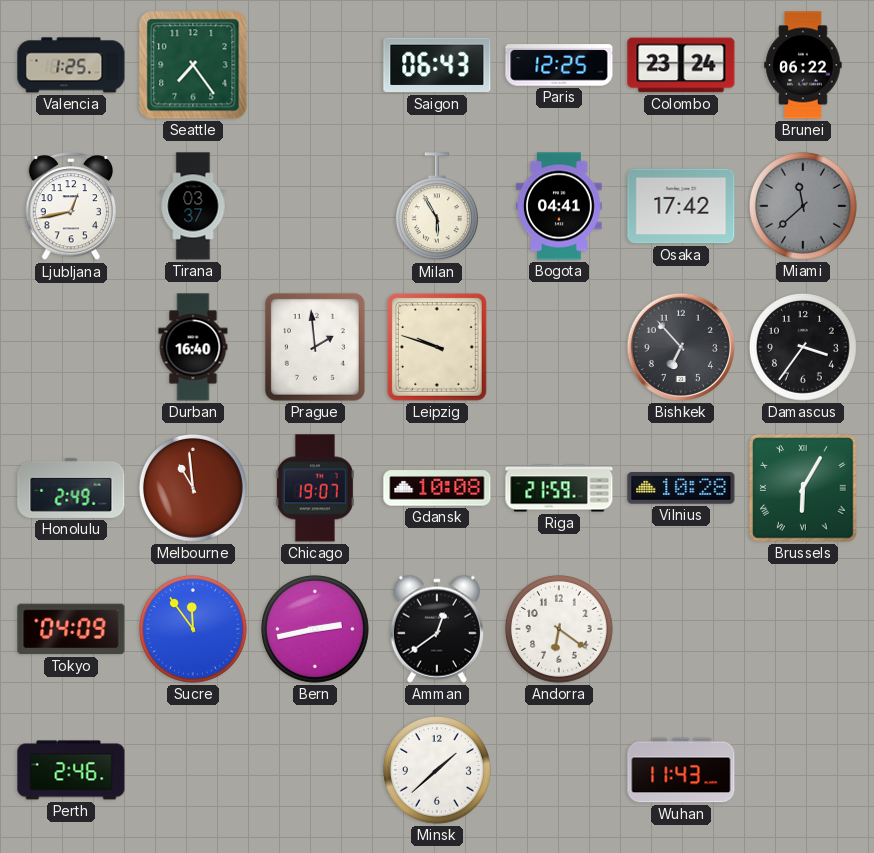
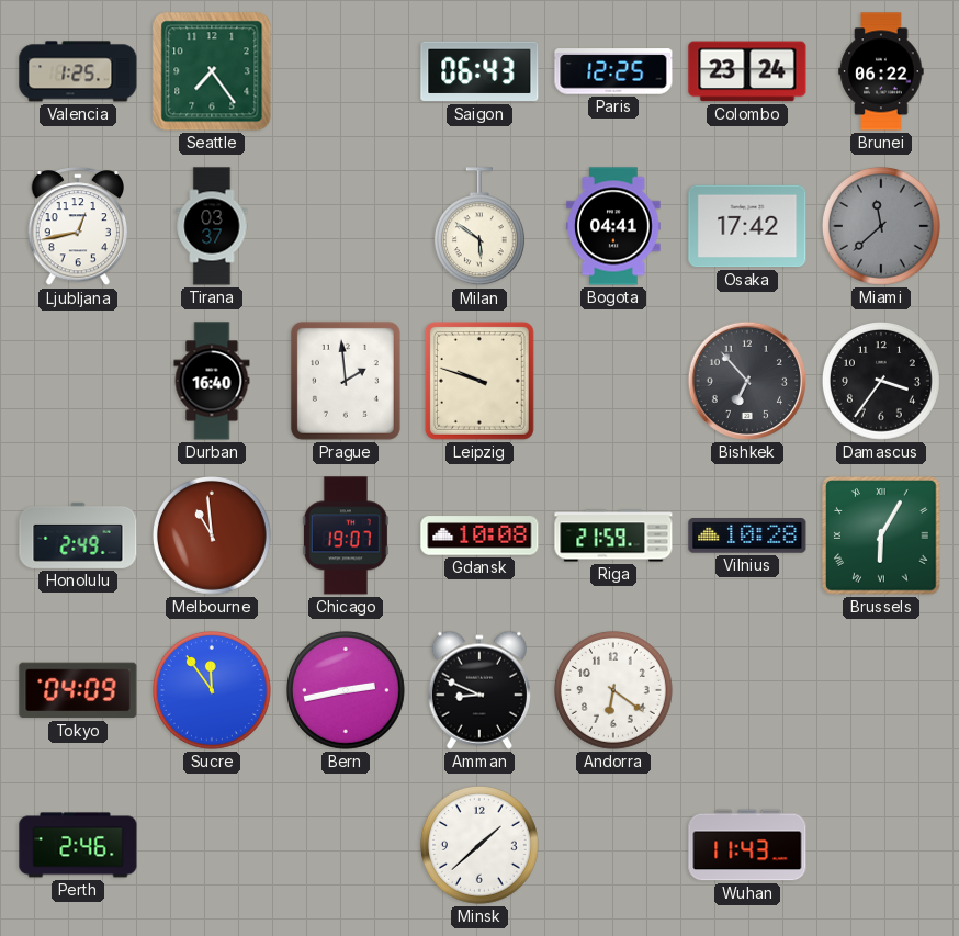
Milan: 5:55 -> 5:51
Amman: 12:39 -> 8:49
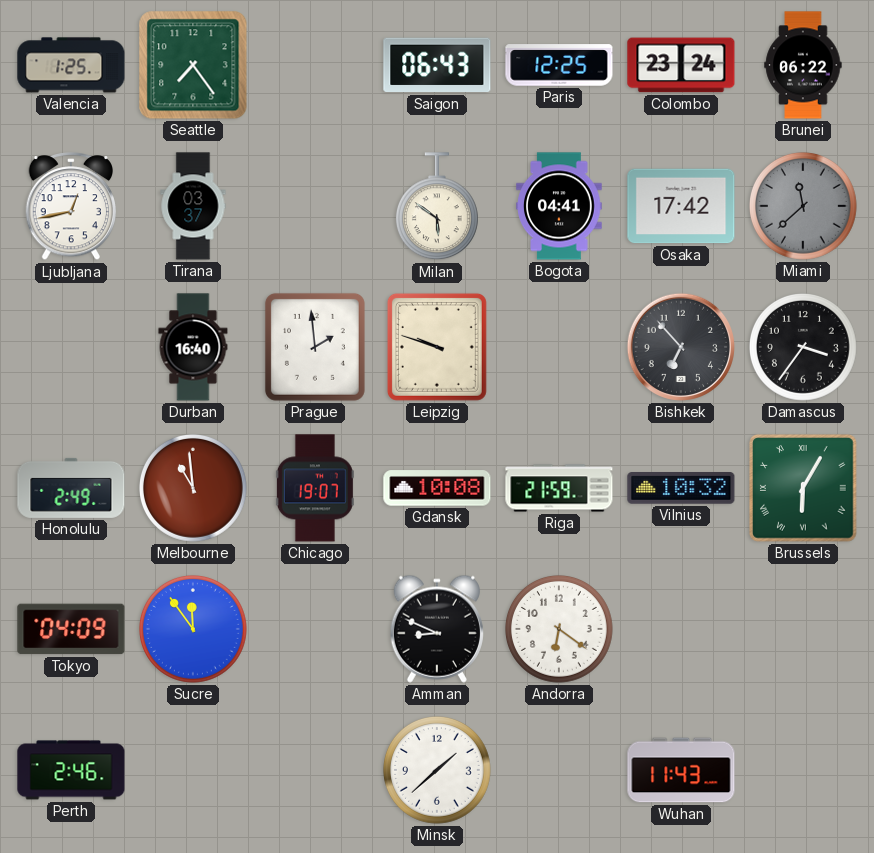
Vilnius: 10:28 -> 10:32
Bern: 2:43 -> none
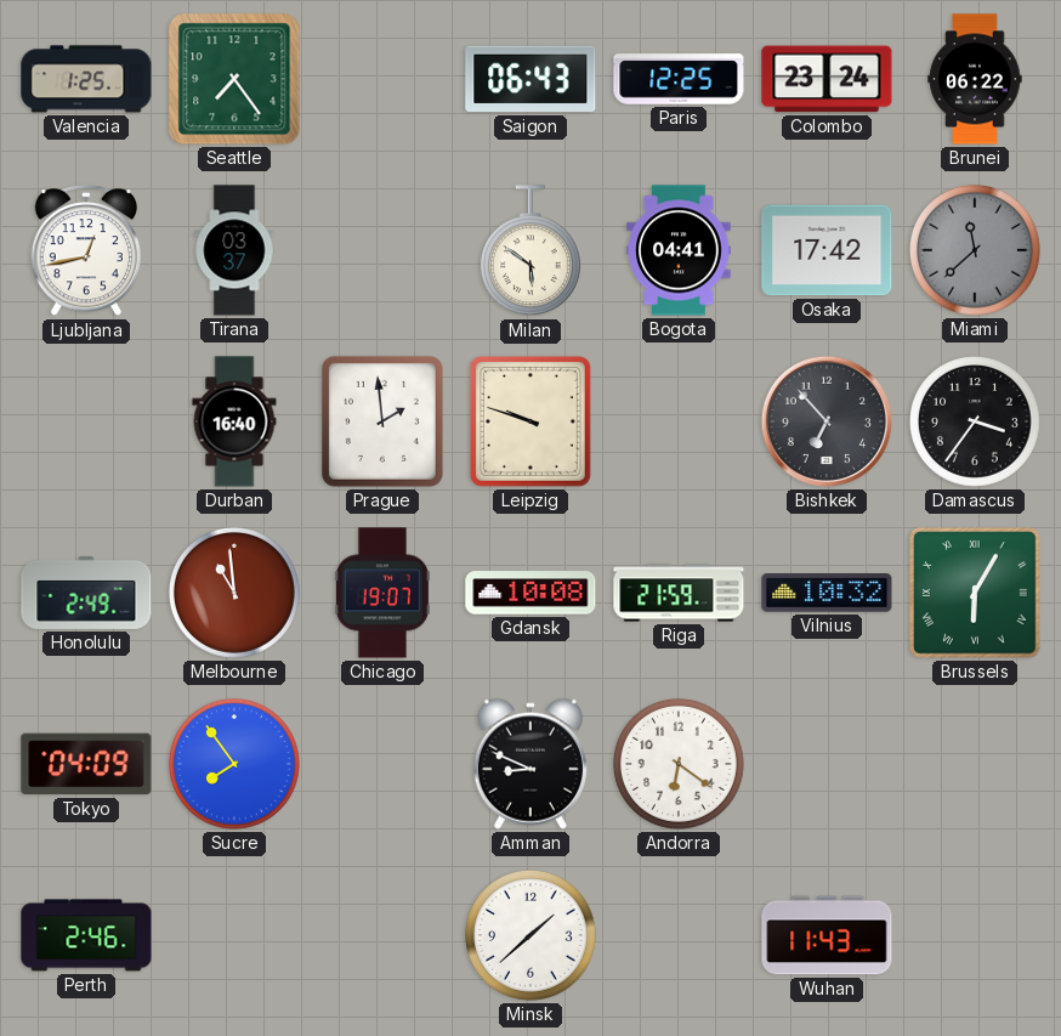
Sucre: 11:54 -> 7:54
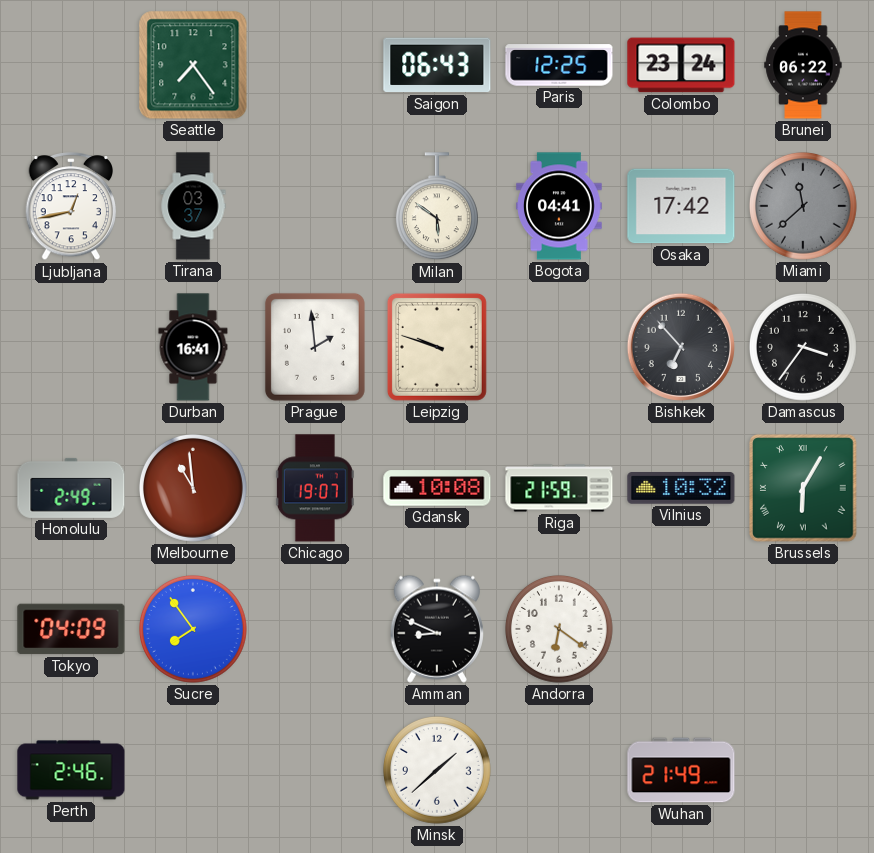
Valencia: 1:25 -> none
Durban: 16:40 -> 16:41
Wuhan: 11:43 -> 21:49
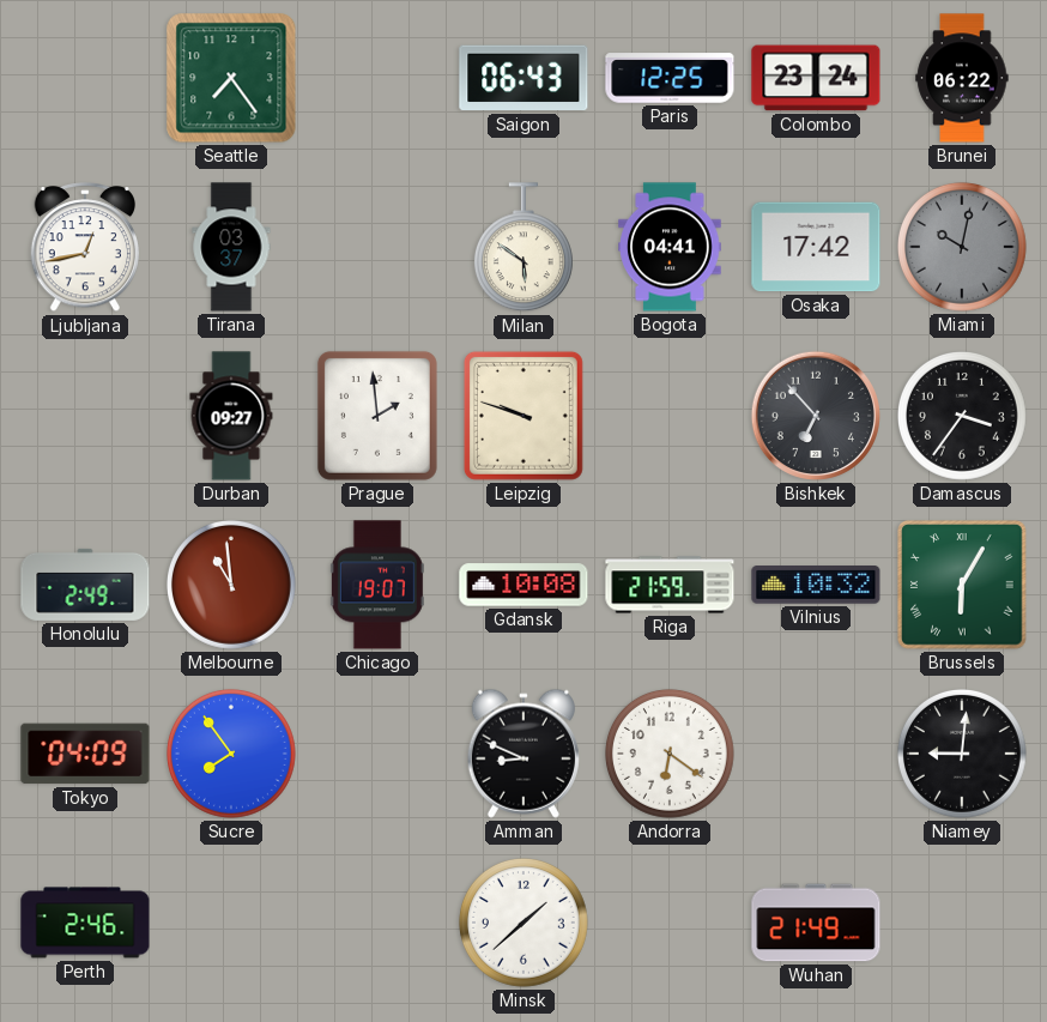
Miami: 11:38 -> 10:02
Durban: 16:41 -> 09:27
Niamey: none -> 9:01
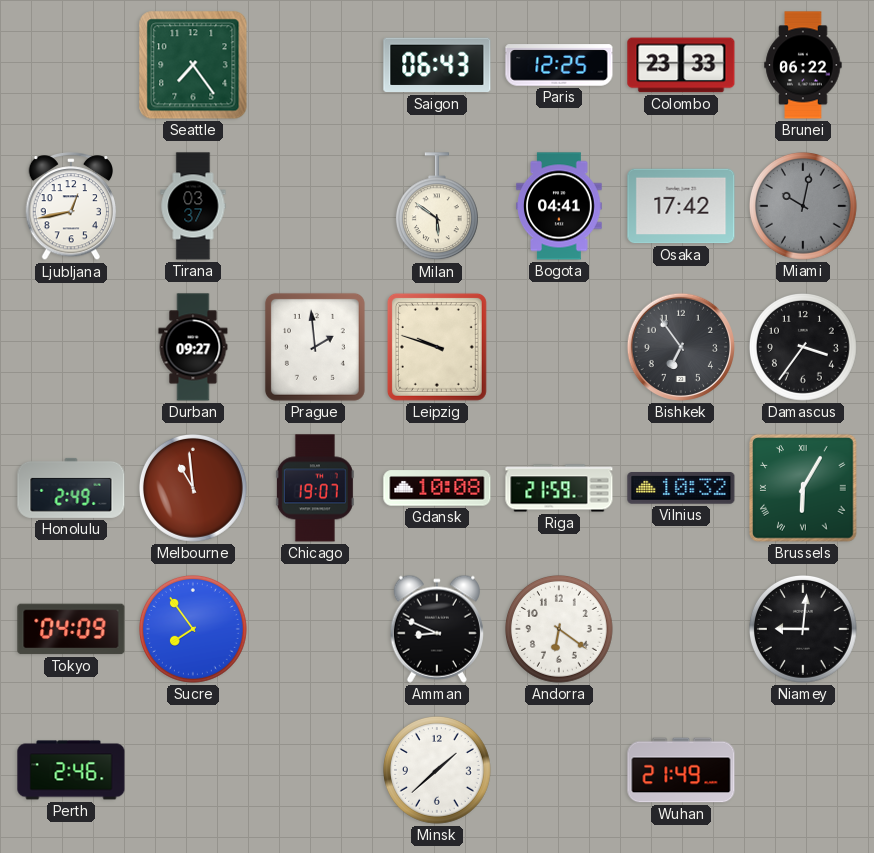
Colombo: 23:24 -> 23:33
Bishkek: 6:53 -> 6:54
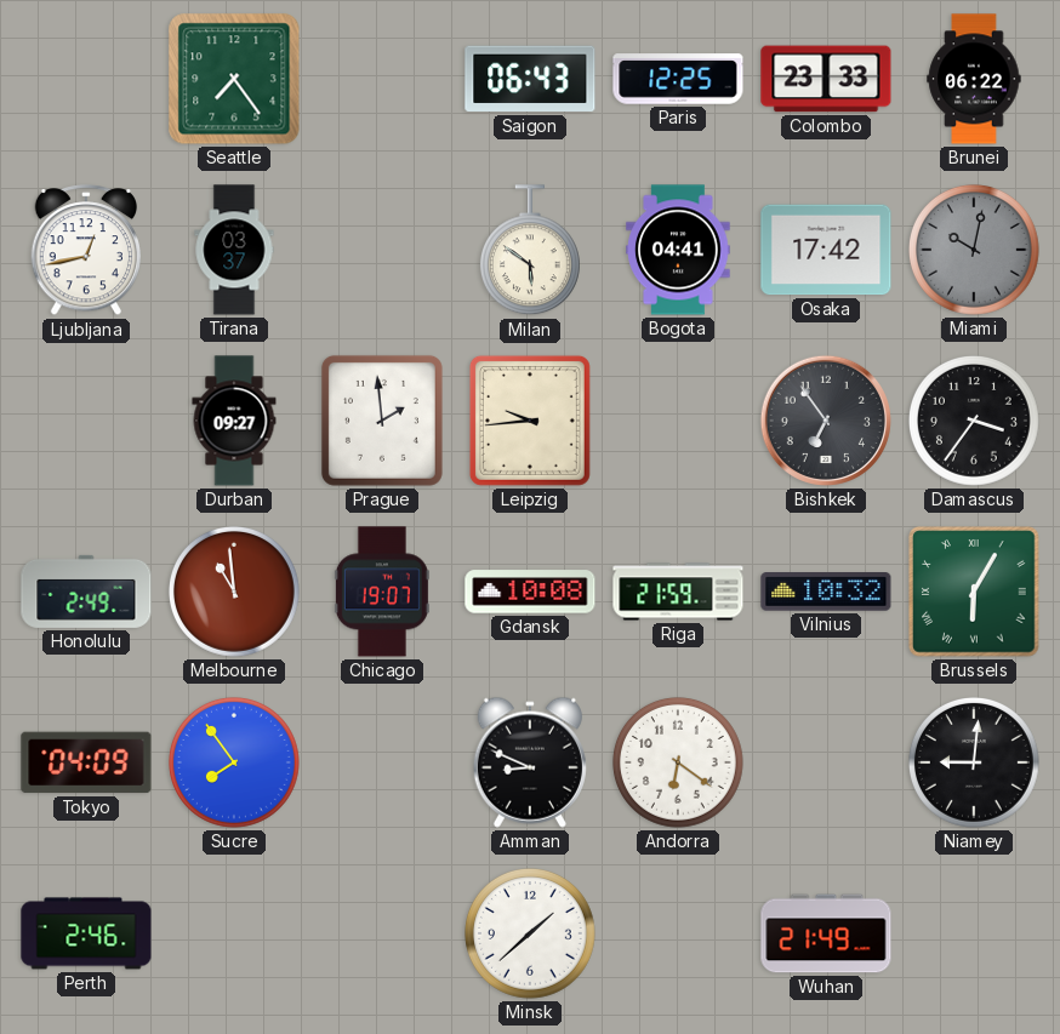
Leipzig: 9:48 -> 9:44
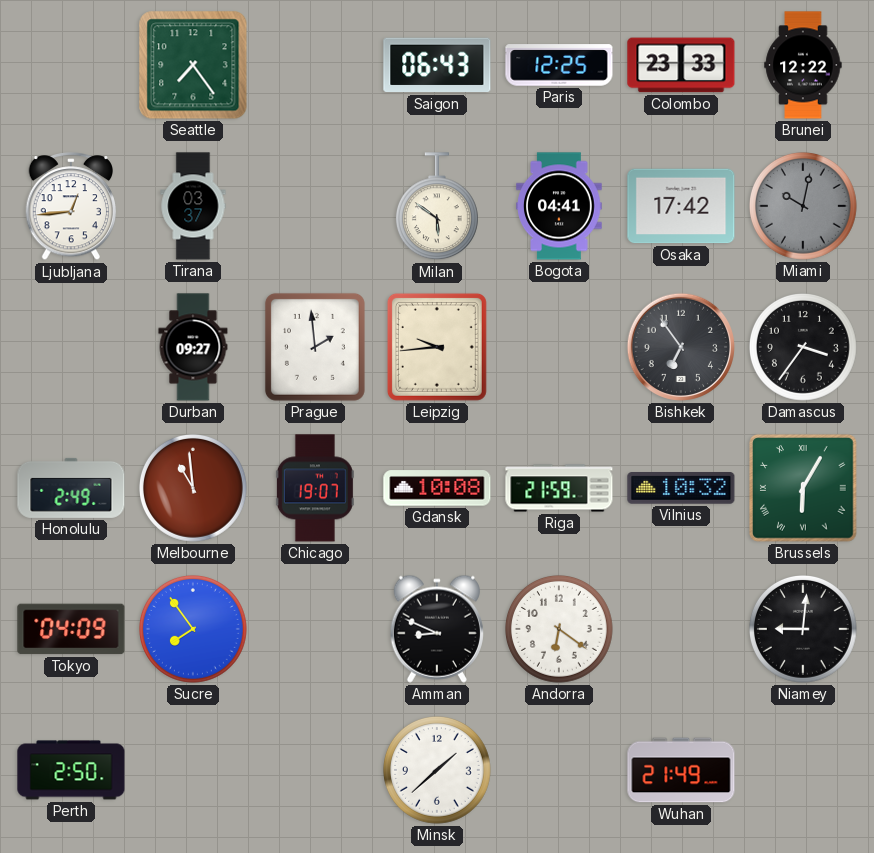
Brunei: 06:22 -> 12:22
Ljubljana: 12:43 -> 12:44
Perth: 2:46 -> 2:50
